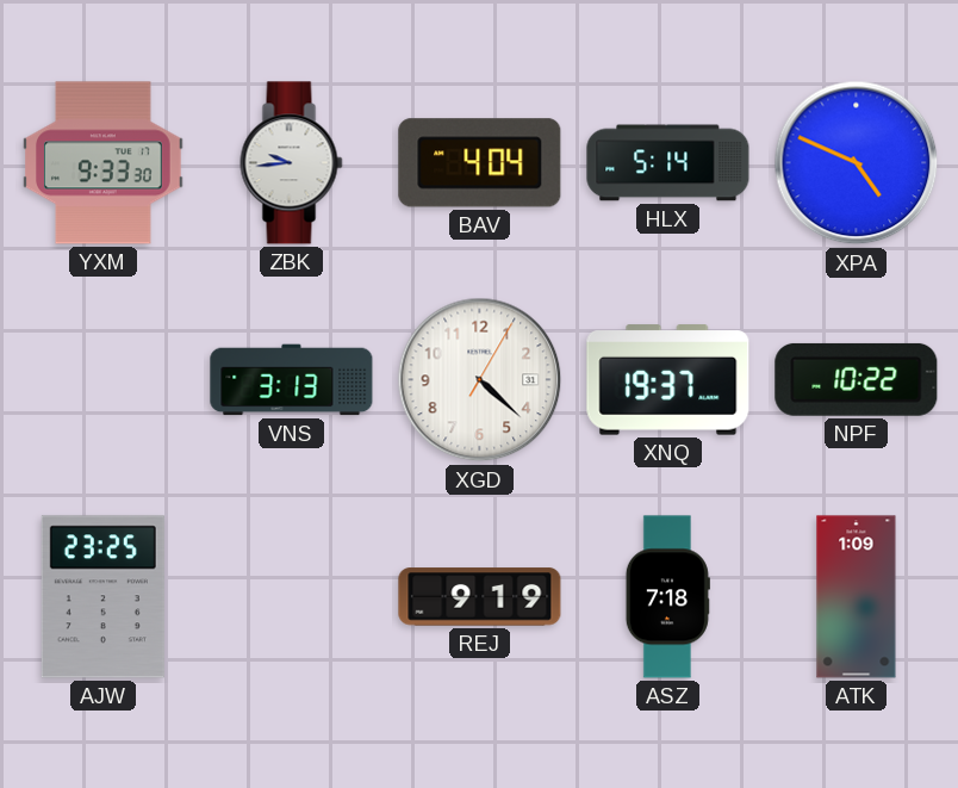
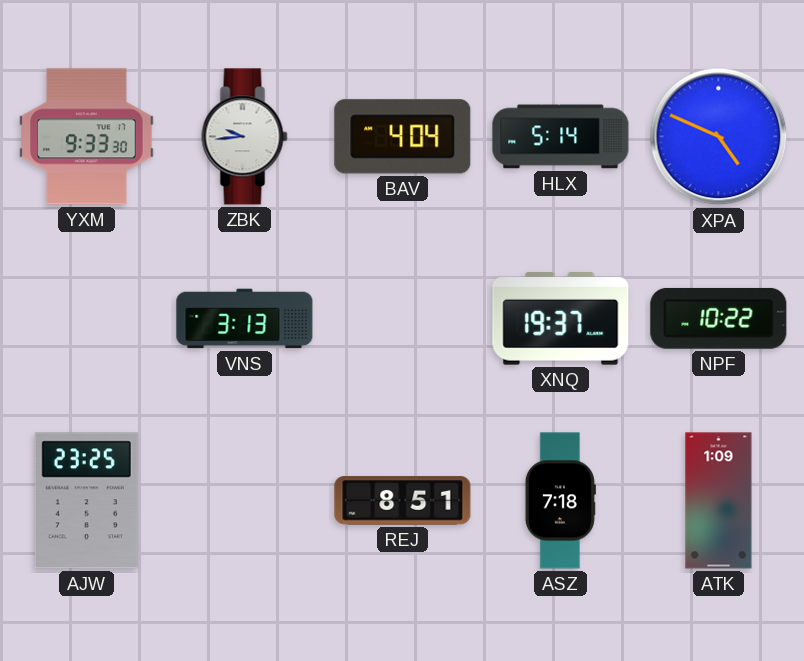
XGD: 4:22 -> none
REJ: 9:19 -> 8:51
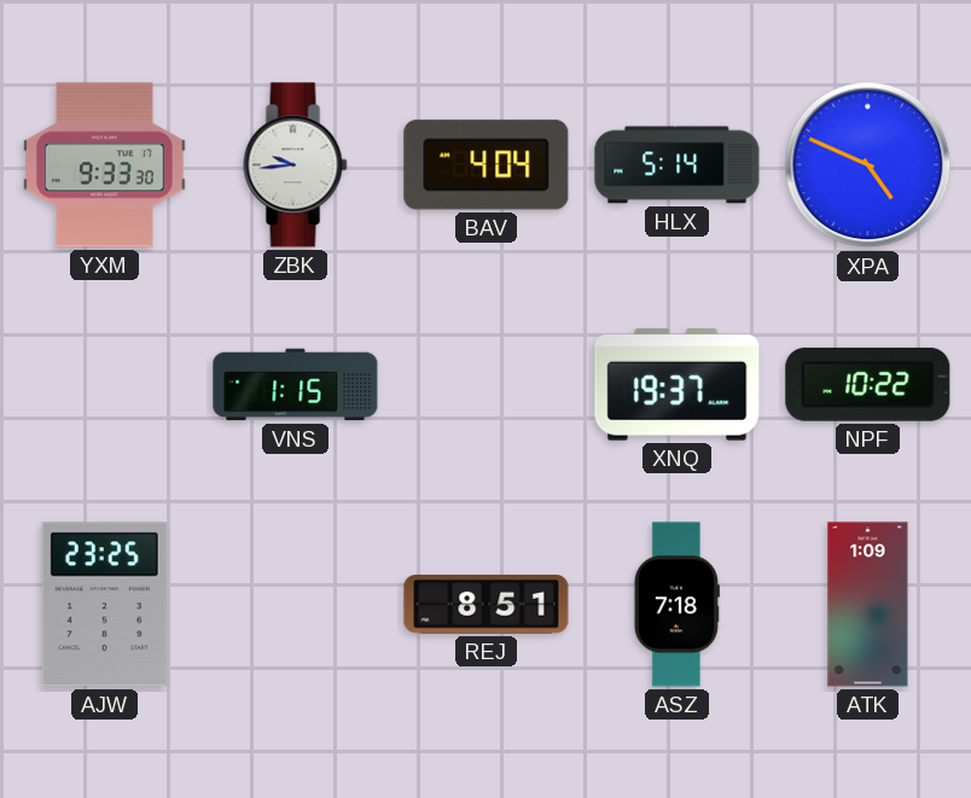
VNS: 3:13 -> 1:15
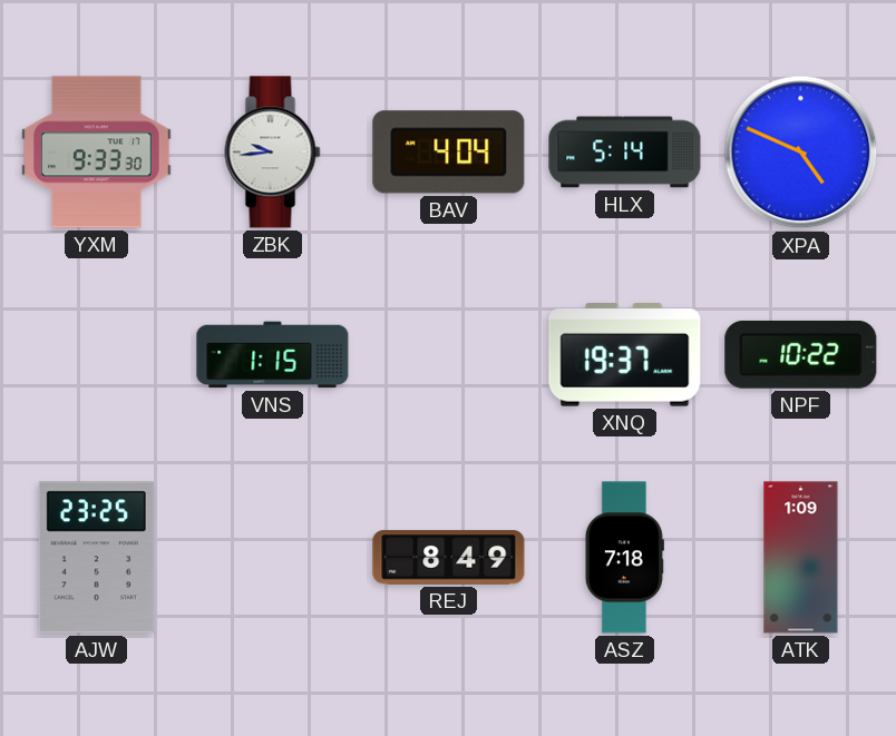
REJ: 8:51 -> 8:49
